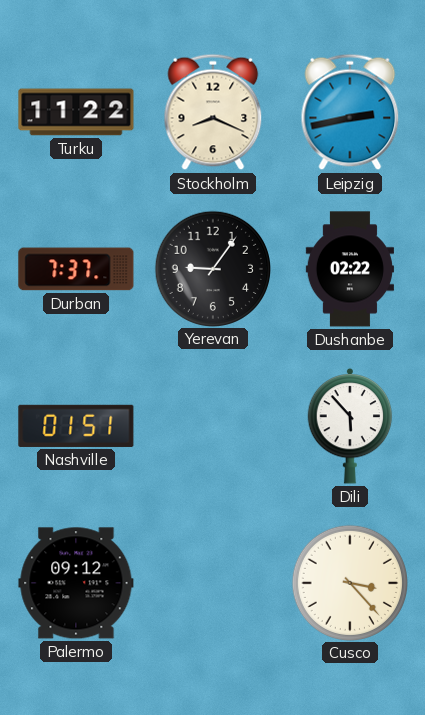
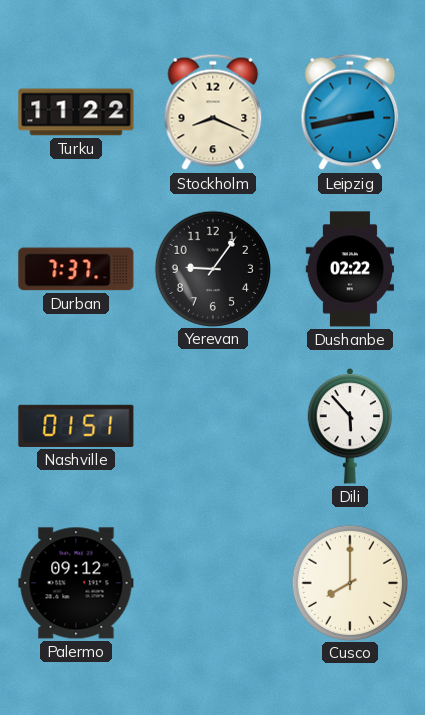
Cusco: 3:23 -> 8:00
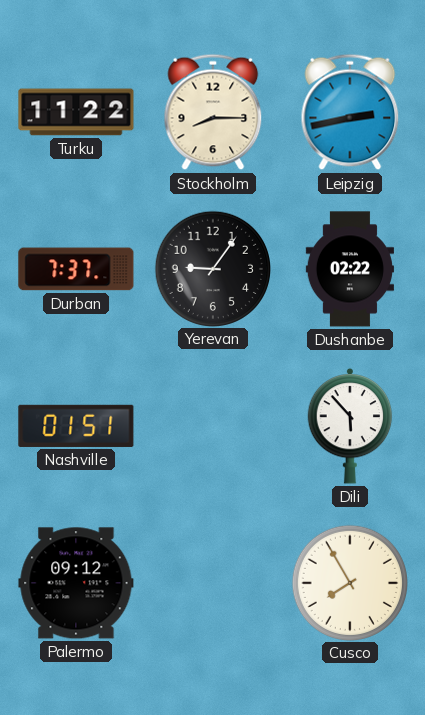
Stockholm: 8:19 -> 8:15
Cusco: 8:00 -> 7:55
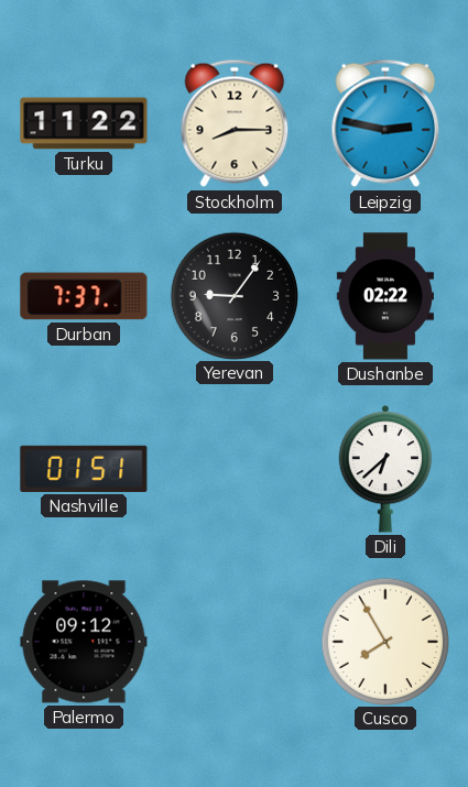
Leipzig: 2:43 -> 2:47
Dili: 5:53 -> 6:38
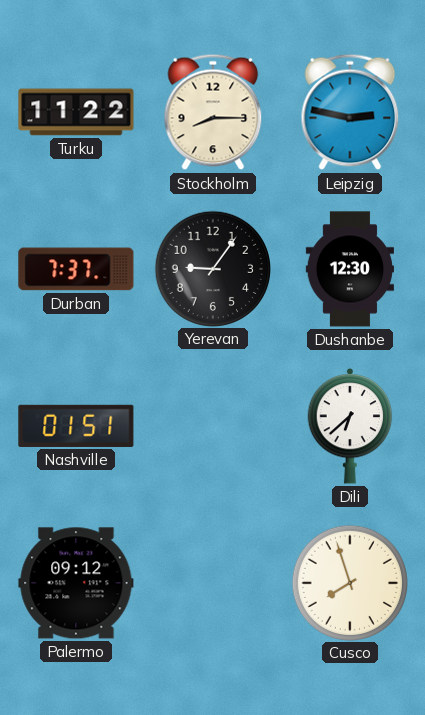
Dushanbe: 02:22 -> 12:30
Cusco: 7:55 -> 7:57
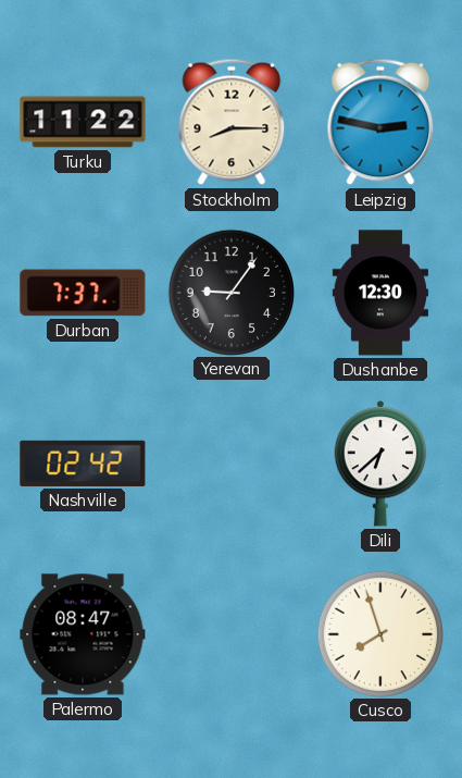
Nashville: 01:51 -> 02:42
Palermo: 09:12 -> 08:47
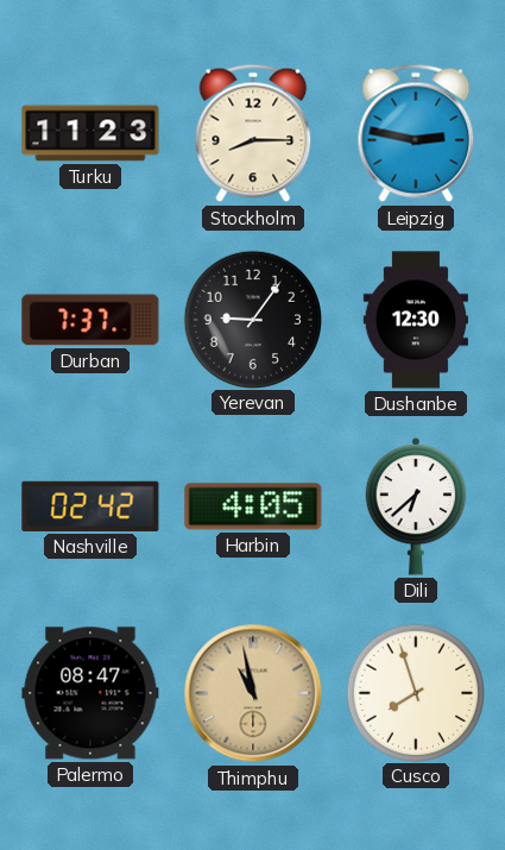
Turku: 11:22 -> 11:23
Harbin: none -> 4:05
Thimphu: none -> 10:58
